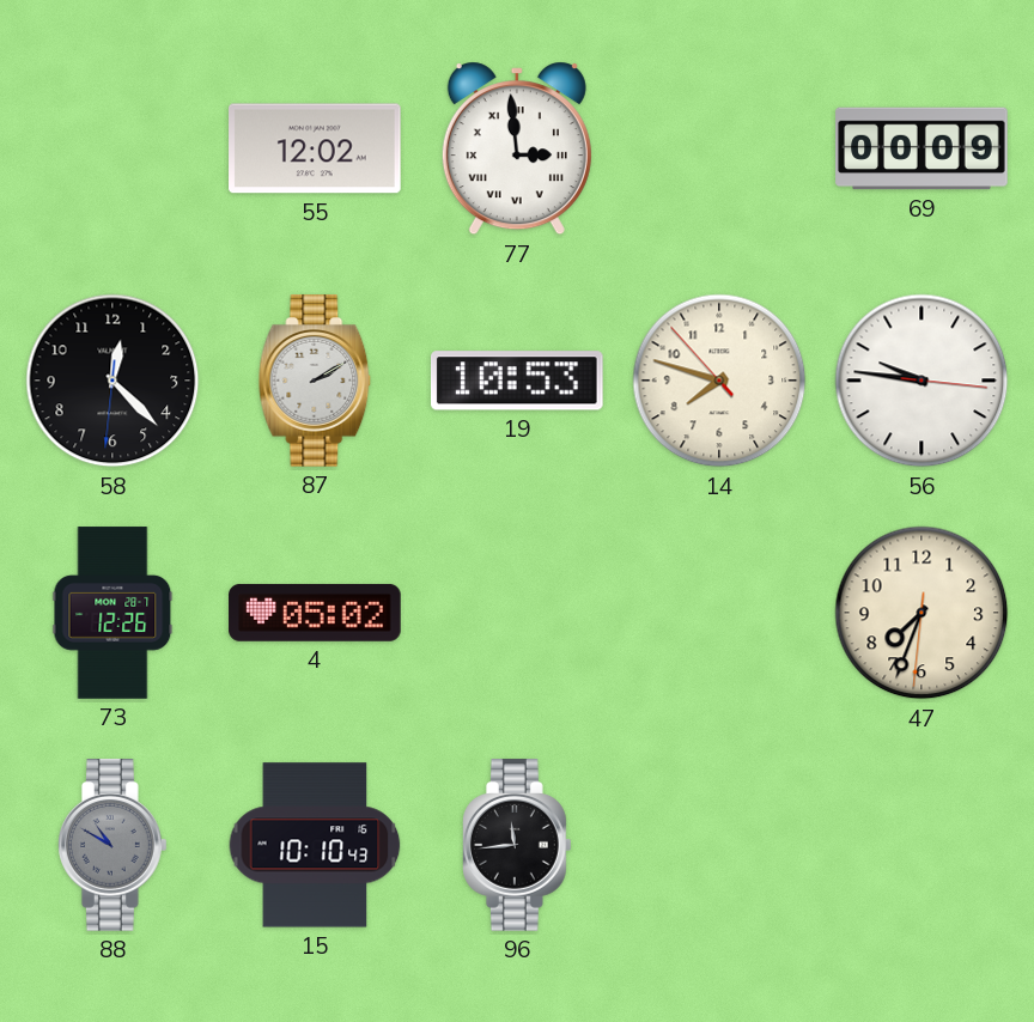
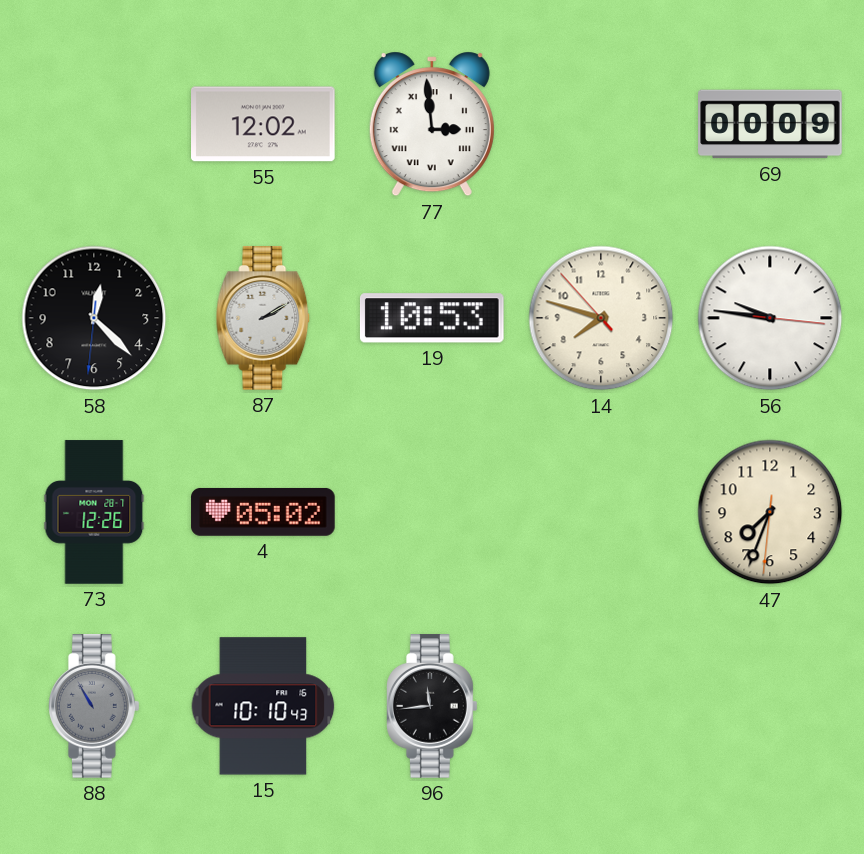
88: 10:50 -> 10:55
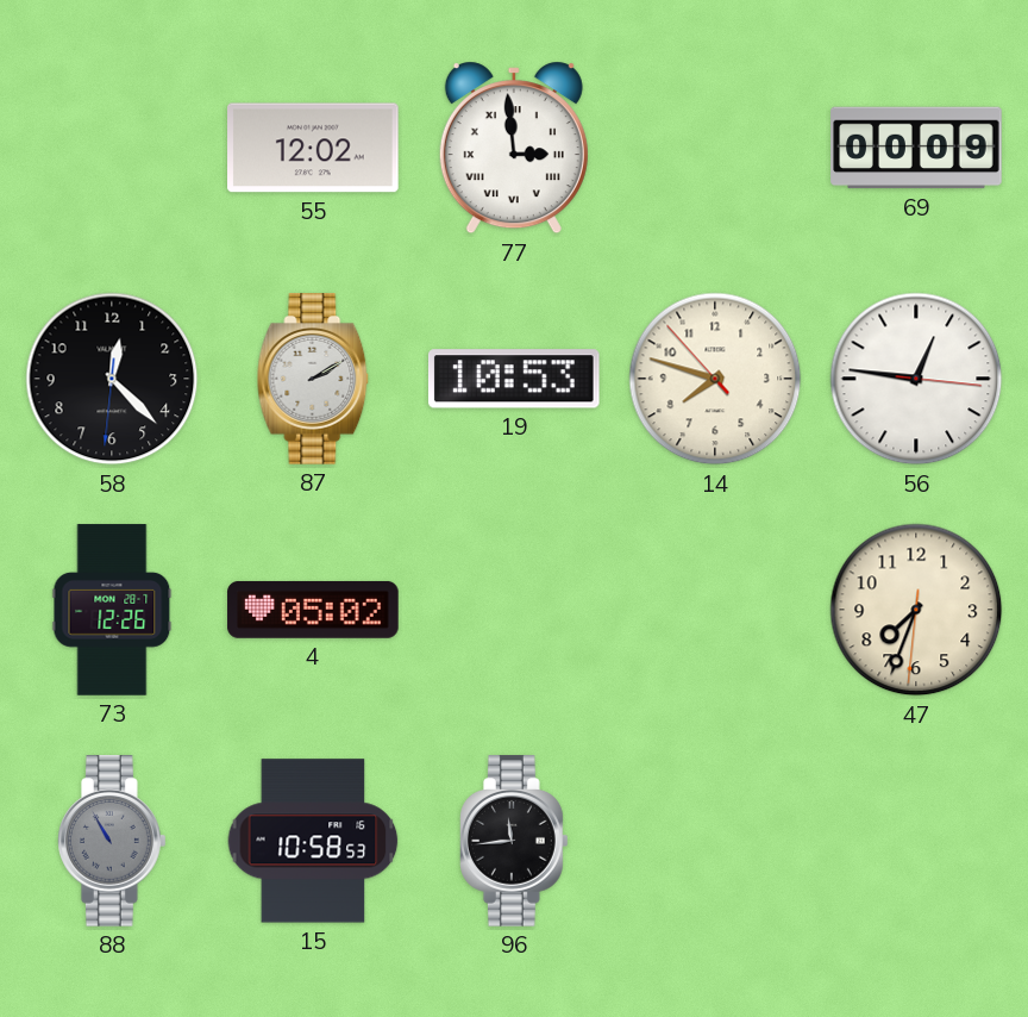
56: 9:46 -> 12:46
15: 10:10 -> 10:58
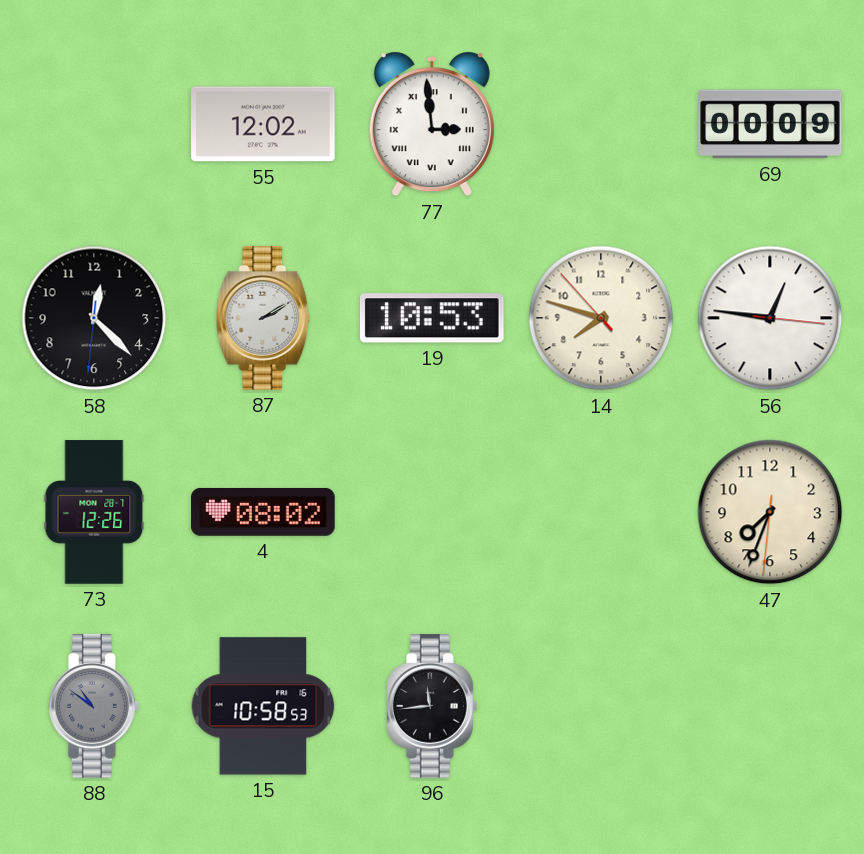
4: 05:02 -> 08:02
88: 10:55 -> 10:51
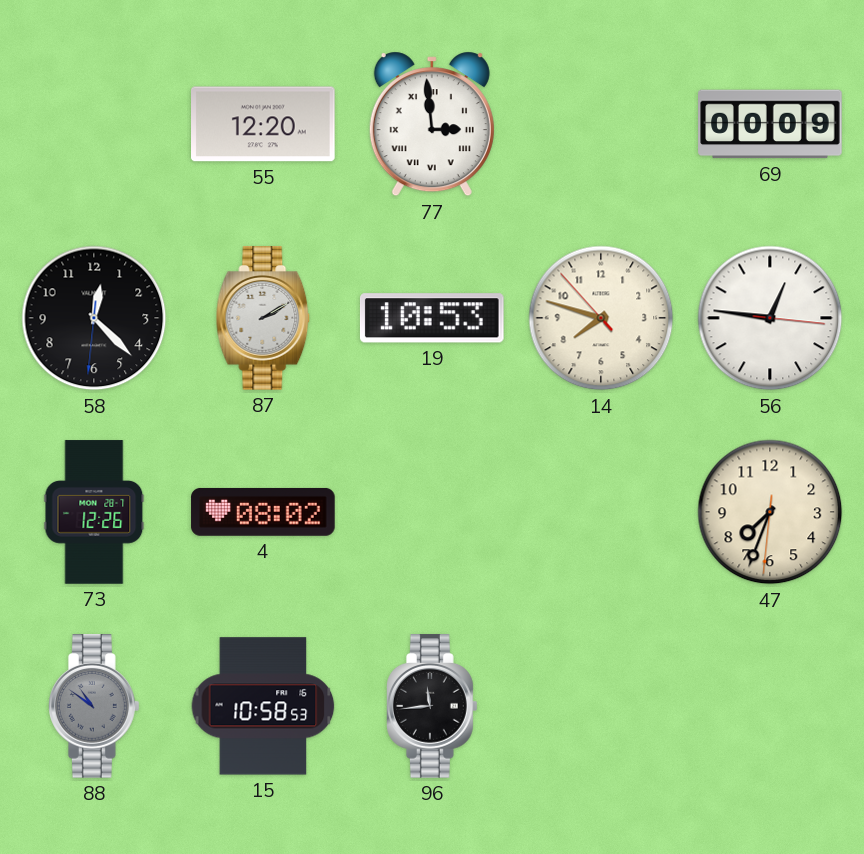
55: 12:02 -> 12:20
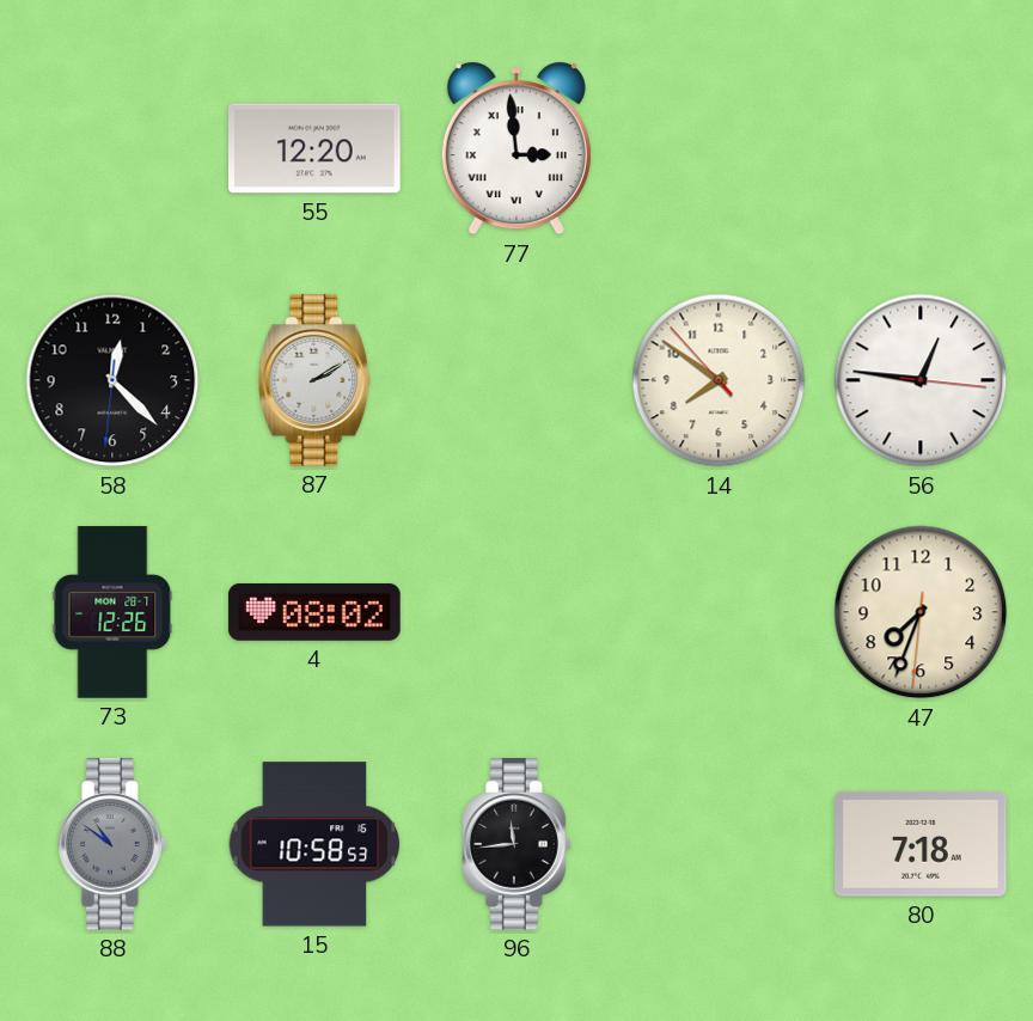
69: 00:09 -> none
19: 10:53 -> none
14: 7:47 -> 7:50
80: none -> 7:18
